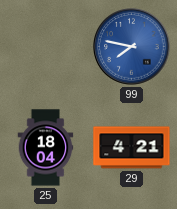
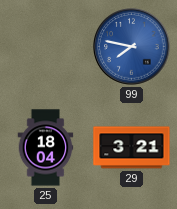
29: 4:21 -> 3:21
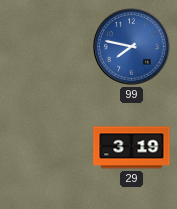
25: 18:04 -> none
29: 3:21 -> 3:19
